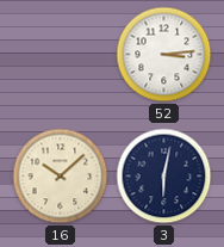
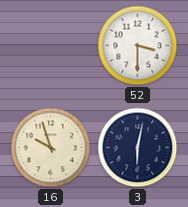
52: 3:14 -> 3:30
16: 10:08 -> 9:57
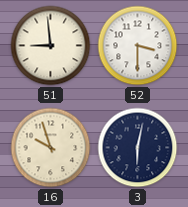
51: none -> 8:59
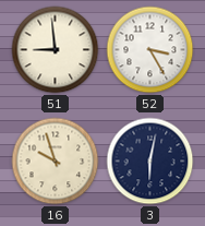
52: 3:30 -> 3:25
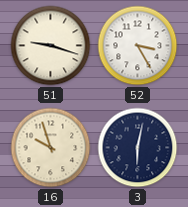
51: 8:59 -> 9:18
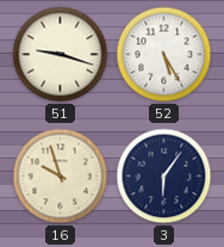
52: 3:25 -> 5:25
3: 6:02 -> 6:06
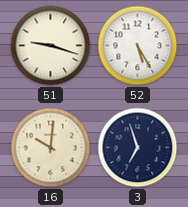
16: 9:57 -> 10:01
3: 6:06 -> 6:57
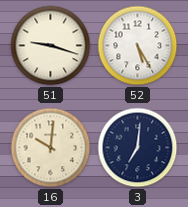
3: 6:57 -> 7:01
